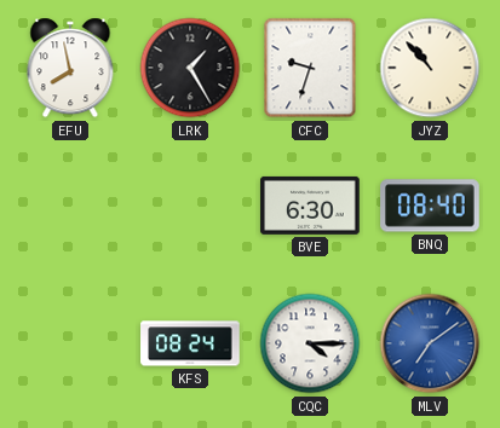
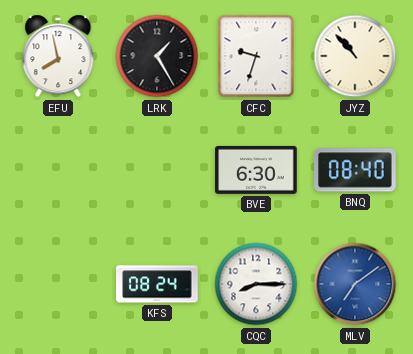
CQC: 4:15 -> 8:15
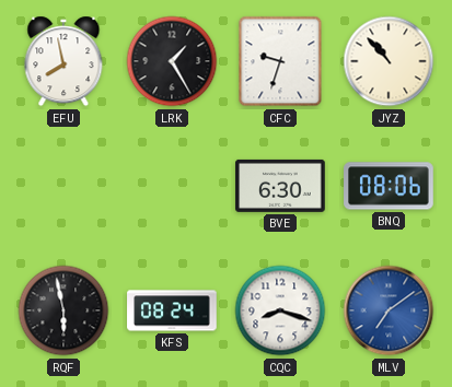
BNQ: 08:40 -> 08:06
RQF: none -> 5:58
CQC: 8:15 -> 8:18
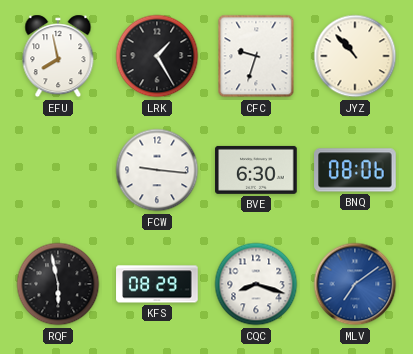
FCW: none -> 9:16
KFS: 08:24 -> 08:29
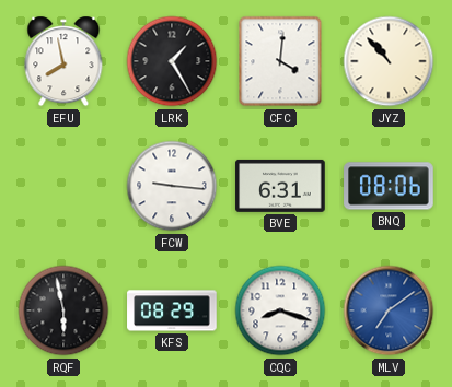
CFC: 9:33 -> 4:01
BVE: 6:30 -> 6:31
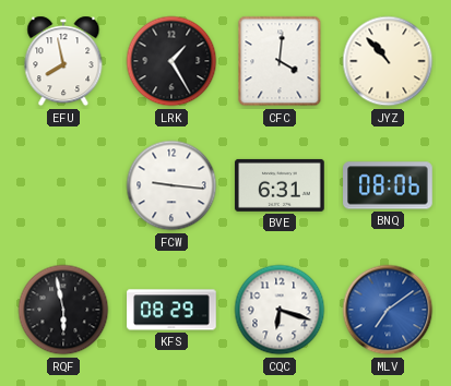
CQC: 8:18 -> 6:18
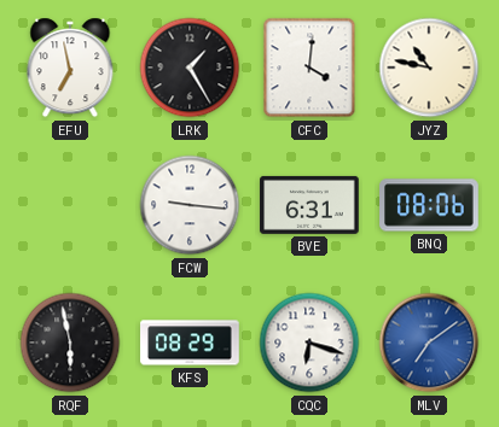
EFU: 7:58 -> 6:58
JYZ: 10:53 -> 10:47
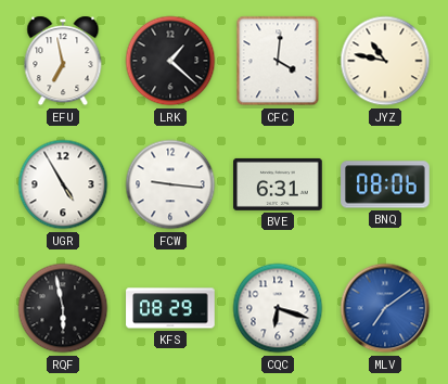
LRK: 1:25 -> 1:22
UGR: none -> 4:55
